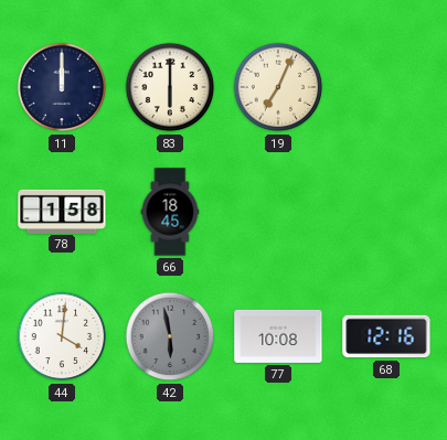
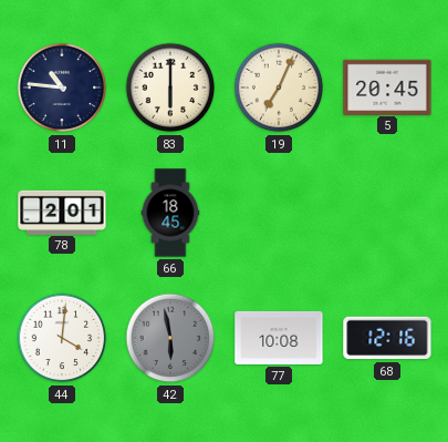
11: 12:00 -> 10:46
5: none -> 20:45
78: 1:58 -> 2:01
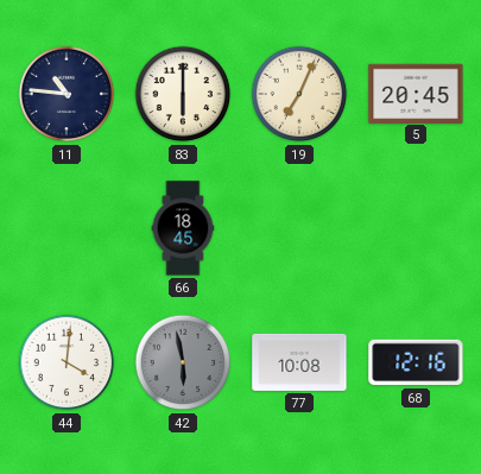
78: 2:01 -> none
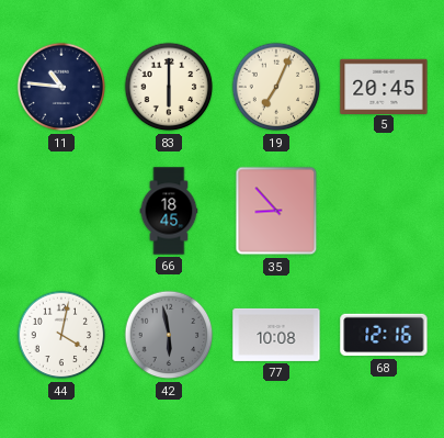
35: none -> 8:53
44: 4:01 -> 4:02
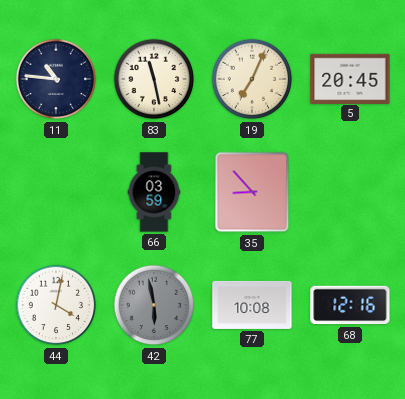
83: 6:00 -> 11:28
66: 18:45 -> 03:59
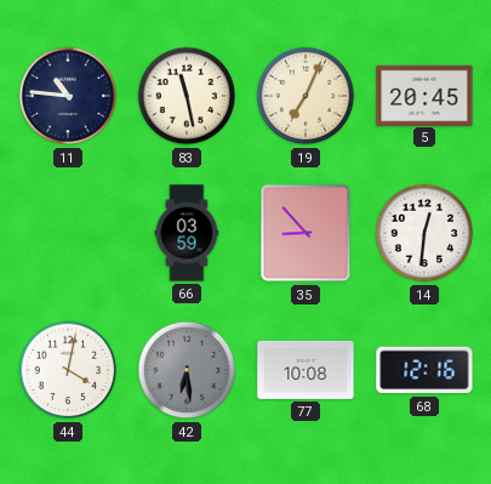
14: none -> 12:31
42: 5:58 -> 6:29
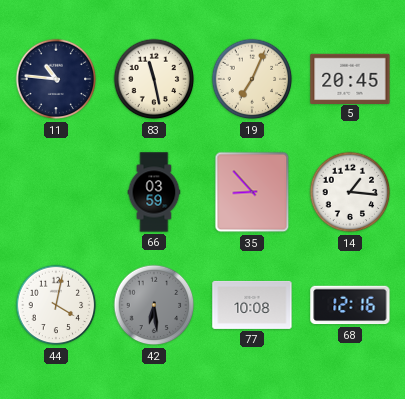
14: 12:31 -> 1:16
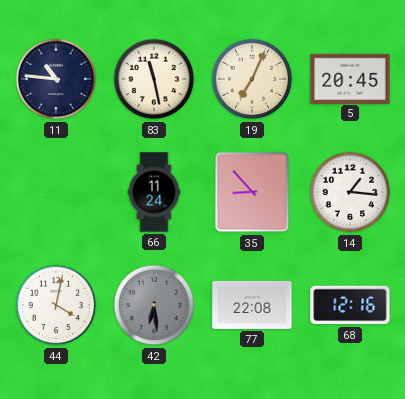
66: 03:59 -> 11:24
77: 10:08 -> 22:08
